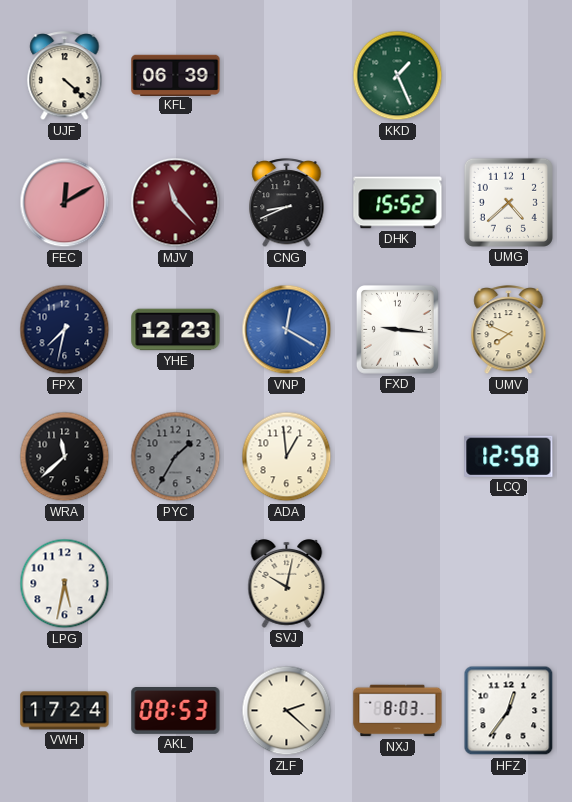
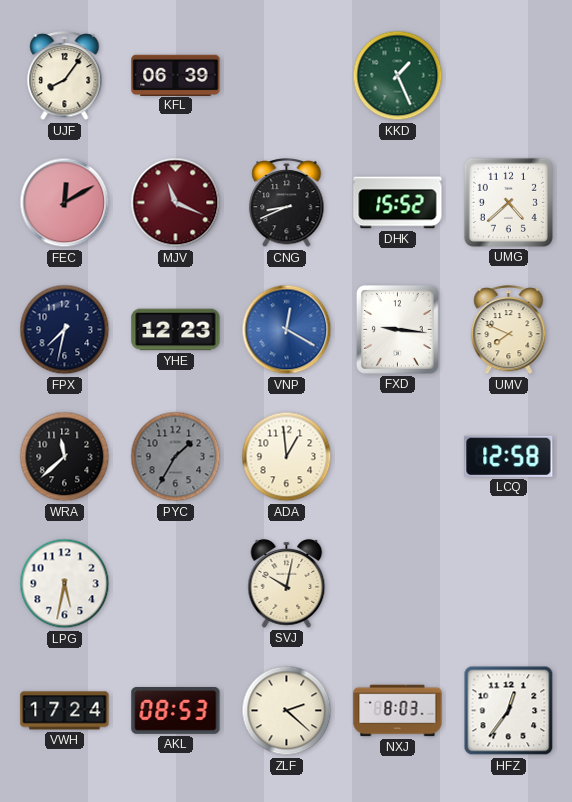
UJF: 4:22 -> 8:06
MJV: 11:23 -> 11:19
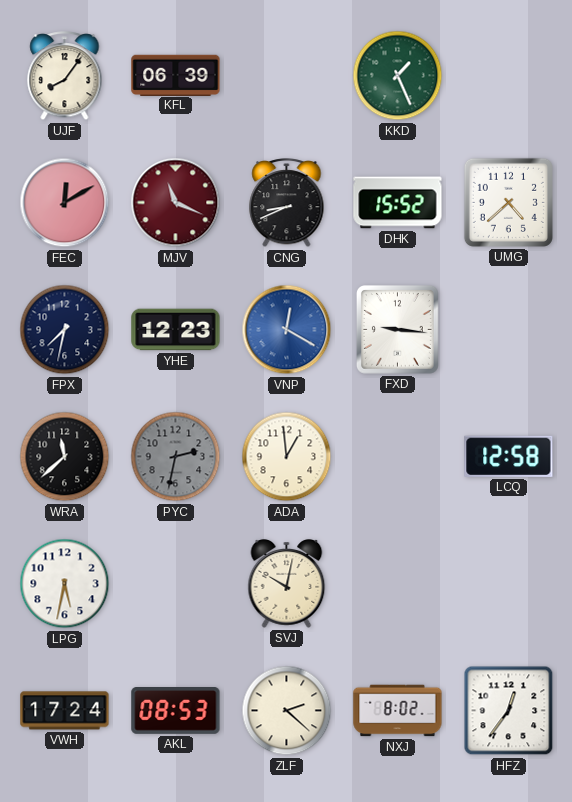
UMV: 7:49 -> none
PYC: 1:35 -> 2:32
NXJ: 8:03 -> 8:02
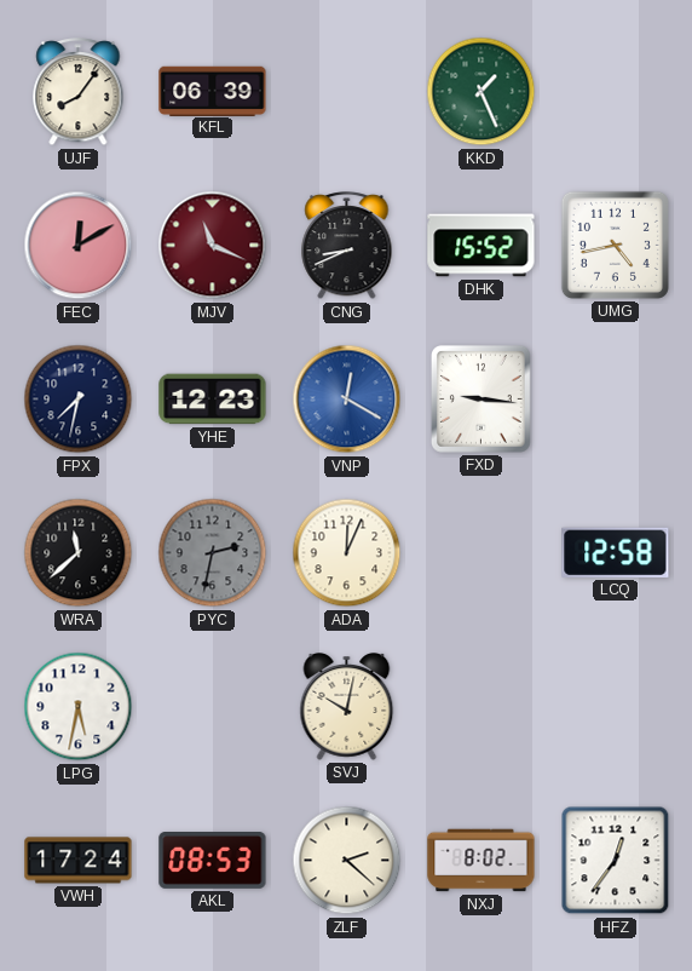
UMG: 4:38 -> 4:43
ADA: 12:59 -> 12:04
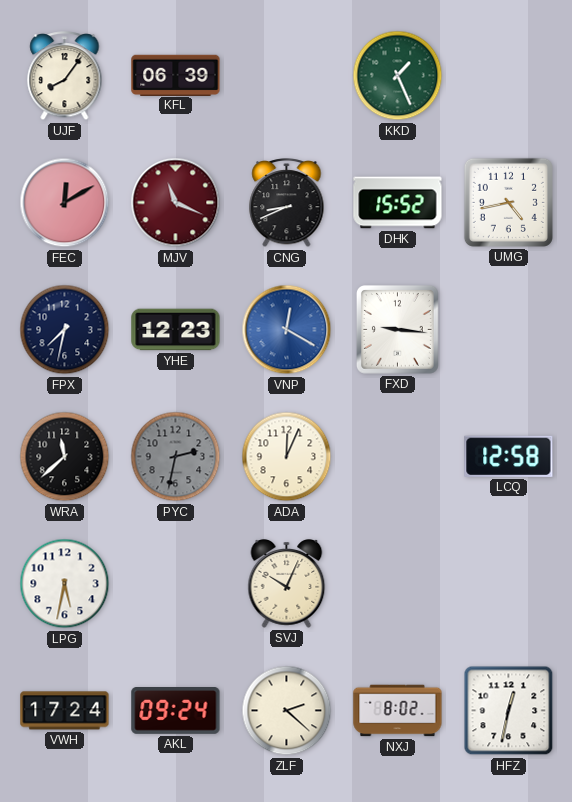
SVJ: 10:02 -> 10:04
AKL: 08:53 -> 09:24
HFZ: 12:36 -> 12:32
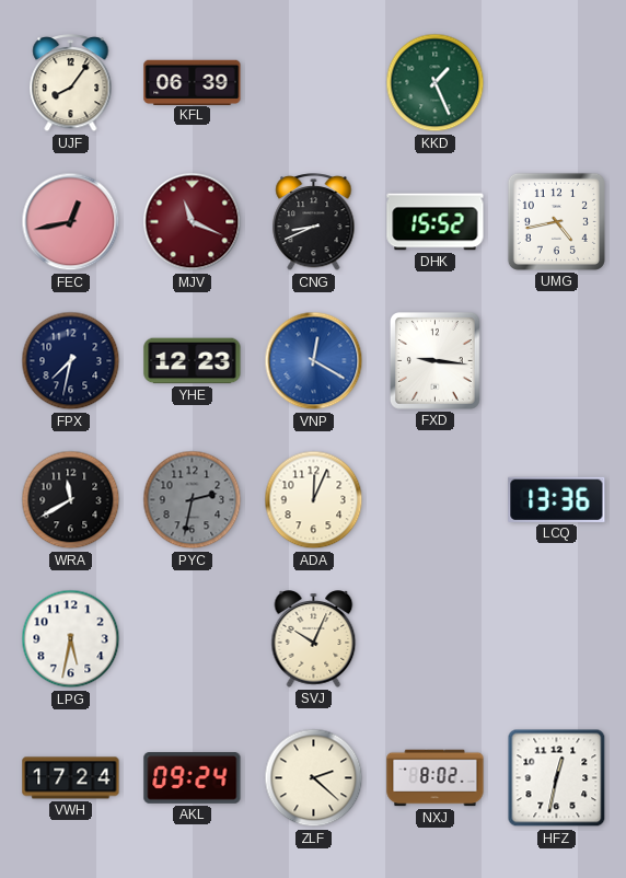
FEC: 12:10 -> 12:43
WRA: 11:38 -> 11:40
LCQ: 12:58 -> 13:36
